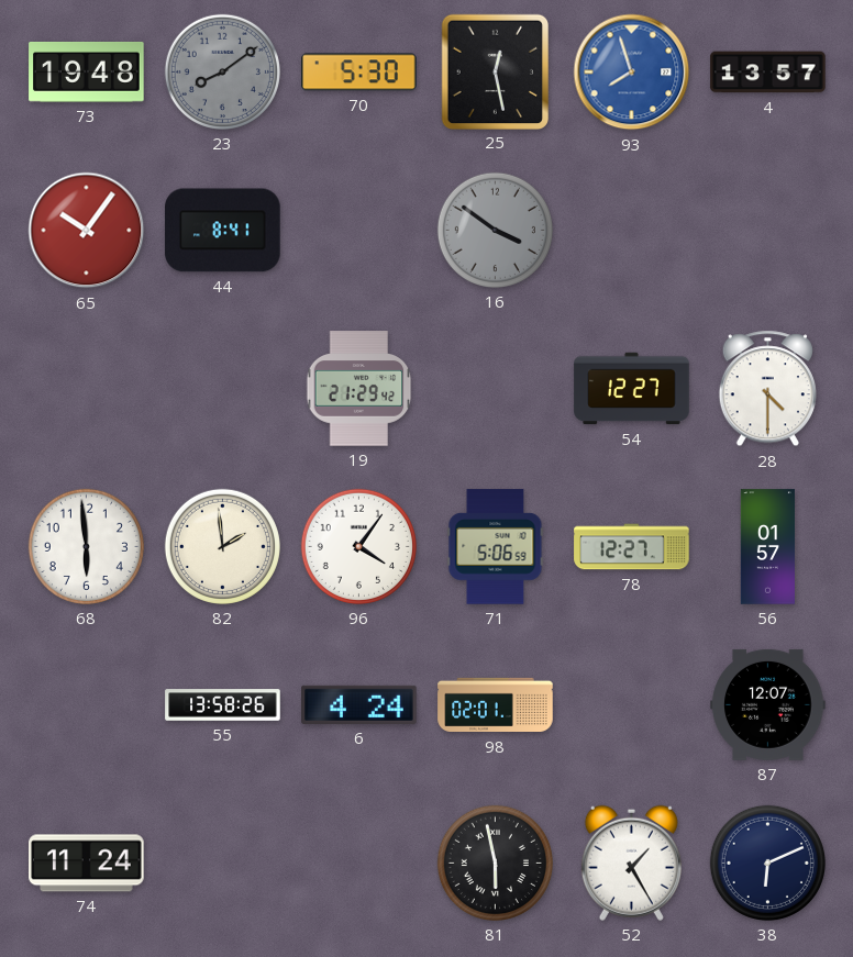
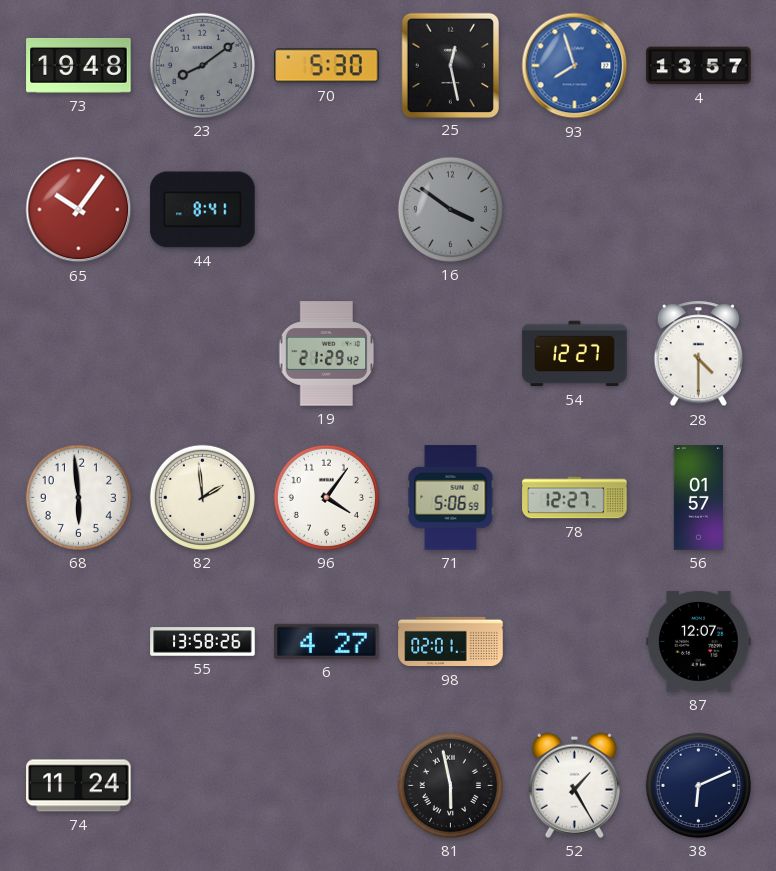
6: 4:24 -> 4:27
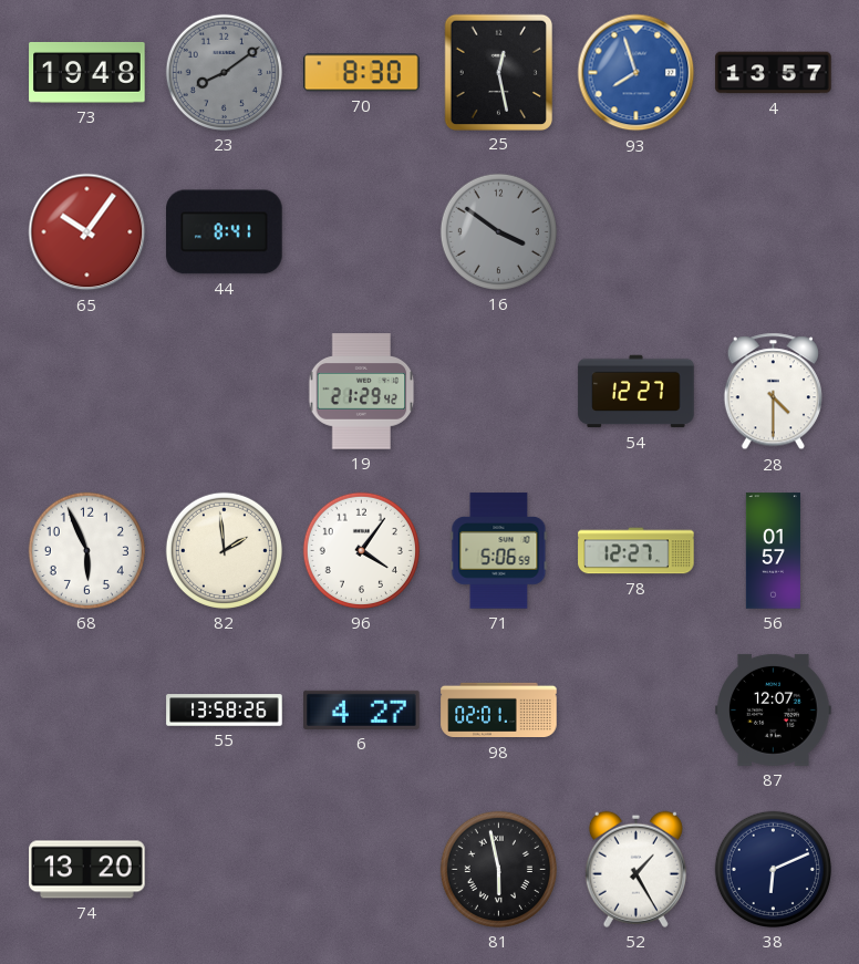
70: 5:30 -> 8:30
68: 5:59 -> 5:56
74: 11:24 -> 13:20
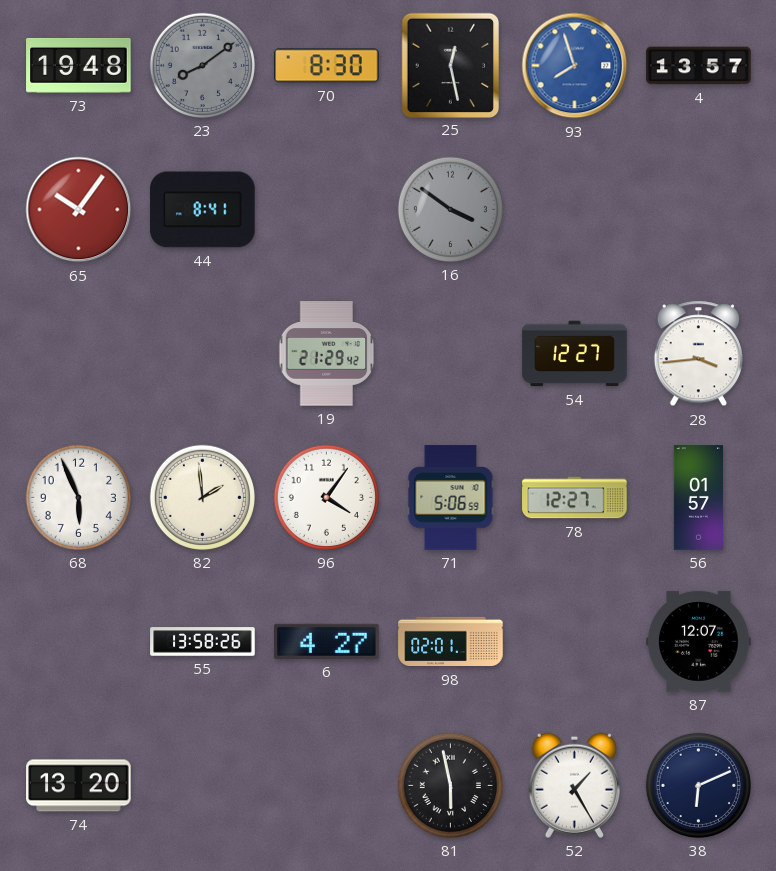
28: 4:30 -> 3:44
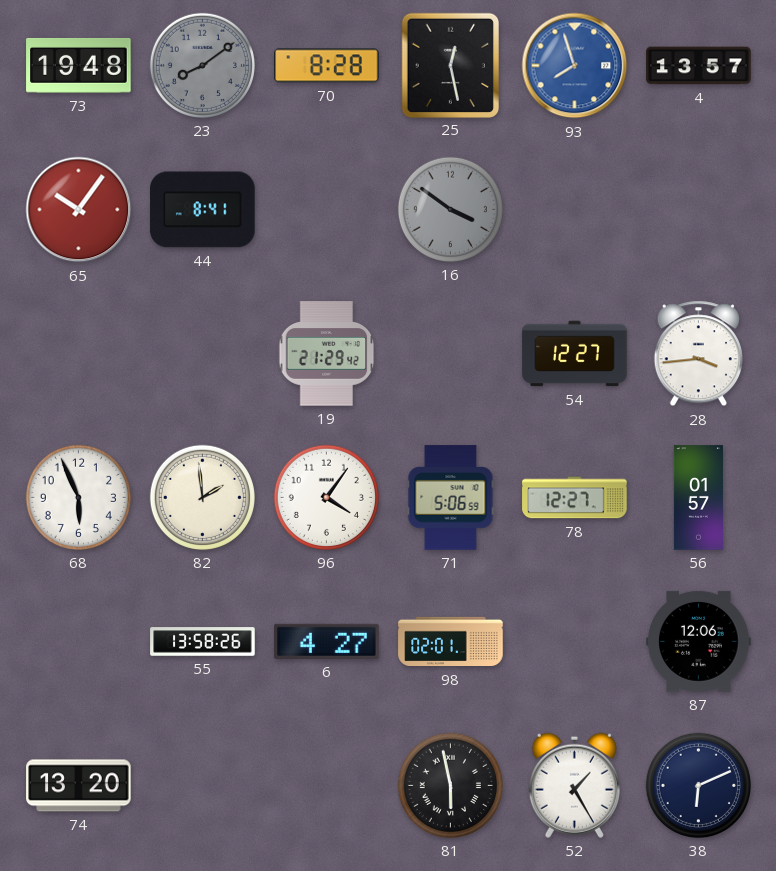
70: 8:30 -> 8:28
87: 12:07 -> 12:06
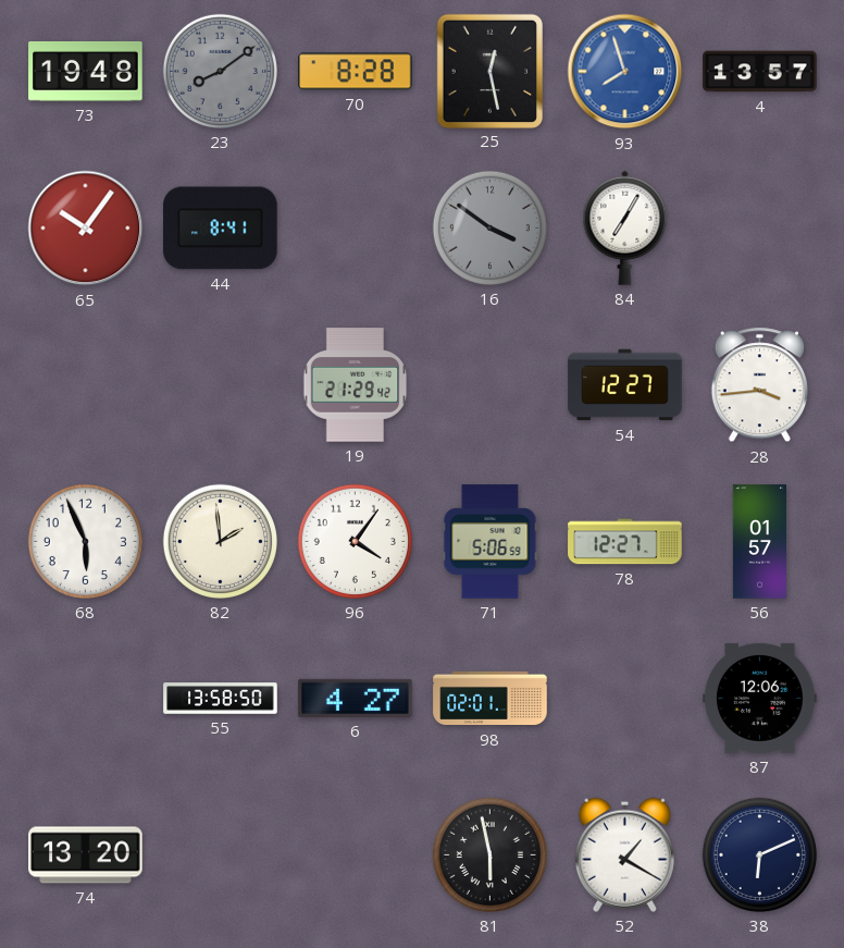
84: none -> 7:05
55: 13:58:26 -> 13:58:50
52: 1:25 -> 1:20
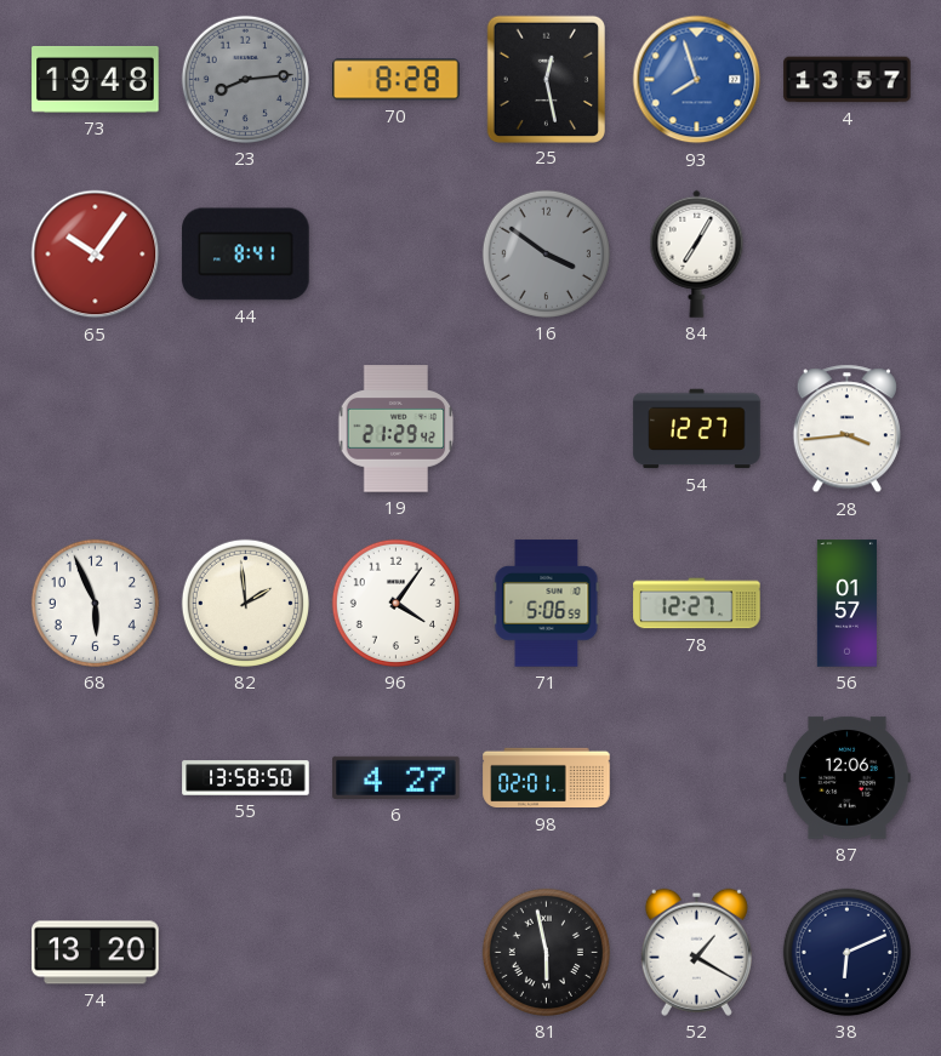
23: 8:09 -> 8:14
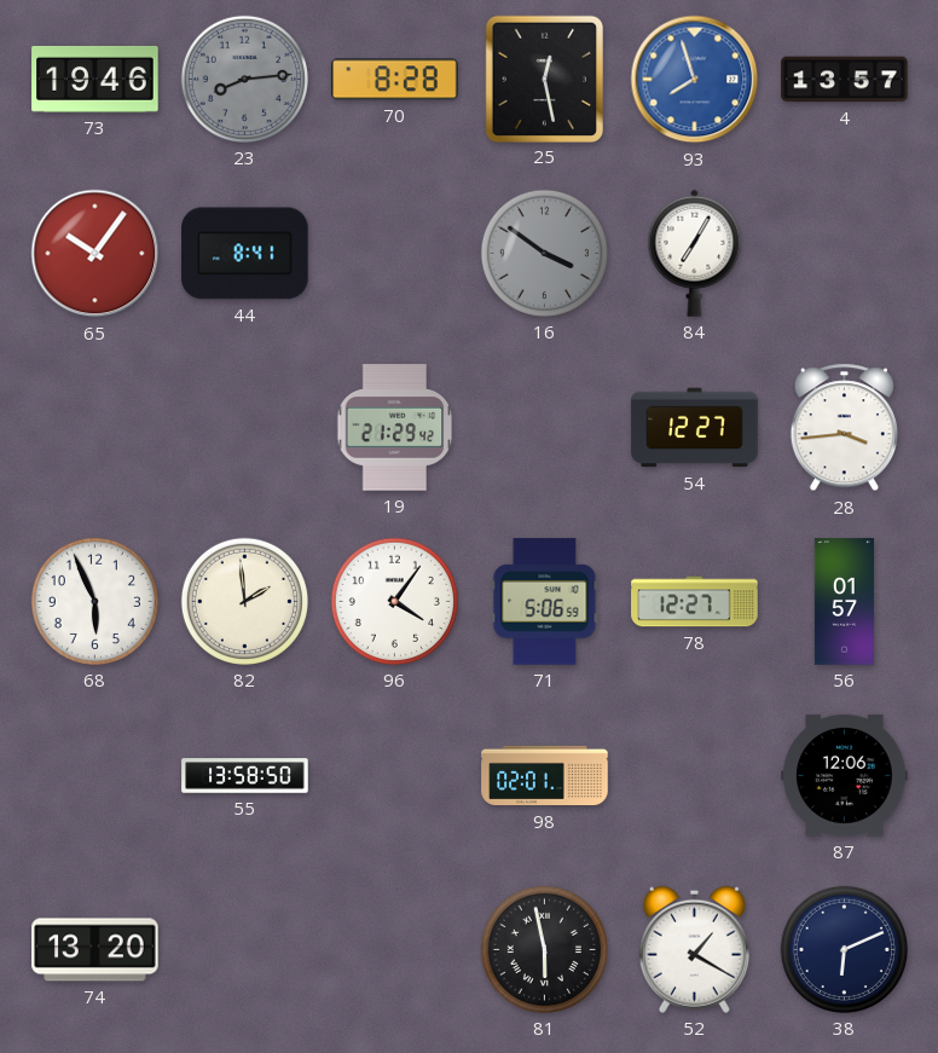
73: 19:48 -> 19:46
6: 4:27 -> none
